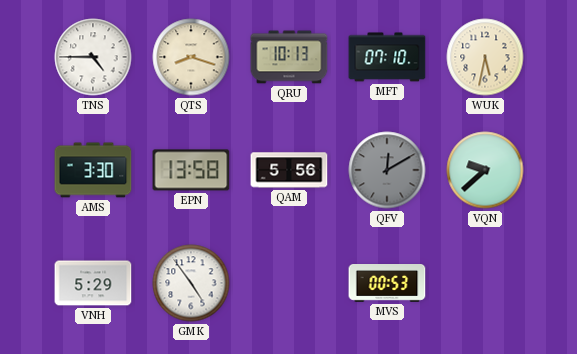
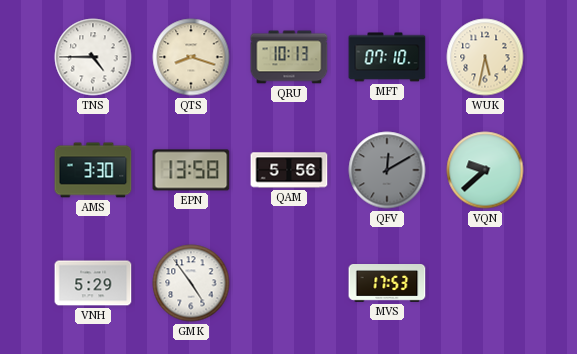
MVS: 00:53 -> 17:53
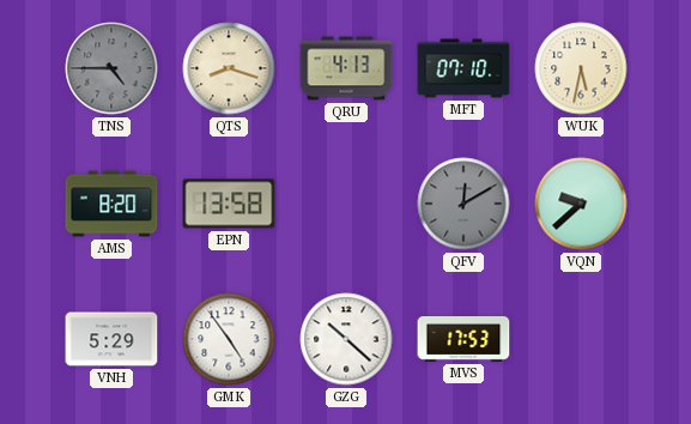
TNS dial: white -> grey
QRU: 10:13 -> 4:13
AMS: 3:30 -> 8:20
QAM: 5:56 -> none
GZG: none -> 10:22
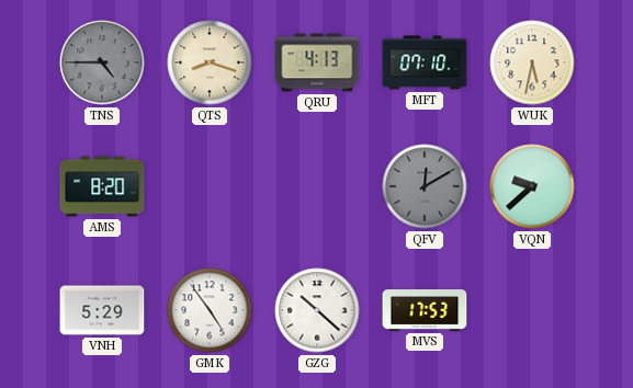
EPN: 13:58 -> none
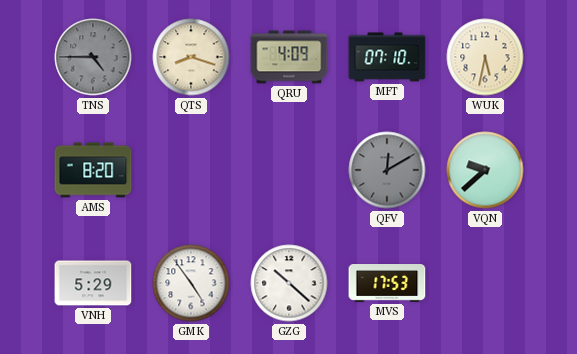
QRU: 4:13 -> 4:09
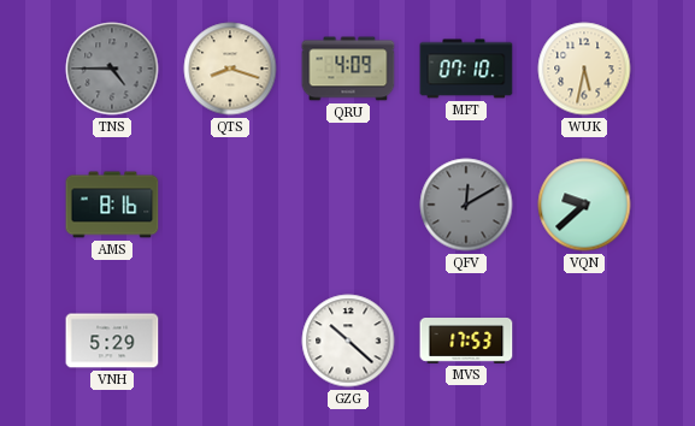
AMS: 8:20 -> 8:16
GMK: 4:54 -> none
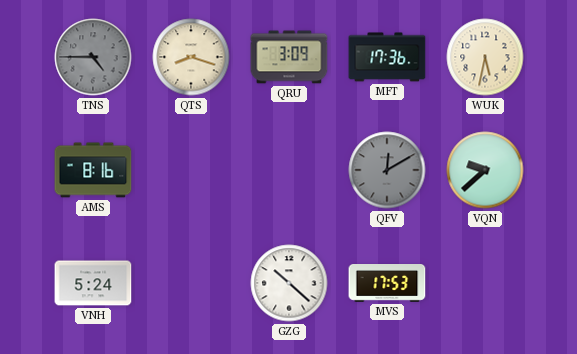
QRU: 4:09 -> 3:09
MFT: 07:10 -> 17:36
VNH: 5:29 -> 5:24
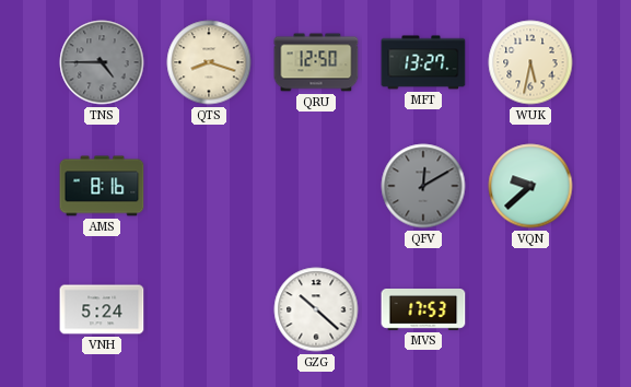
QRU: 3:09 -> 12:50
MFT: 17:36 -> 13:27
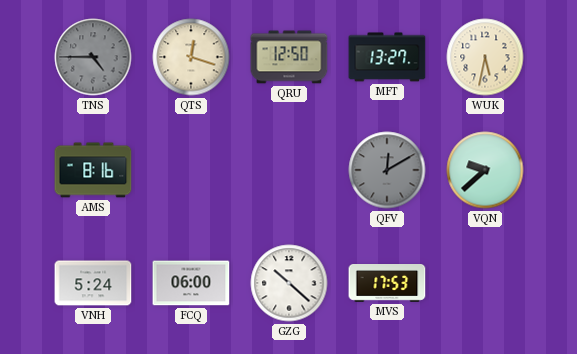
QTS: 8:18 -> 12:18
FCQ: none -> 06:00
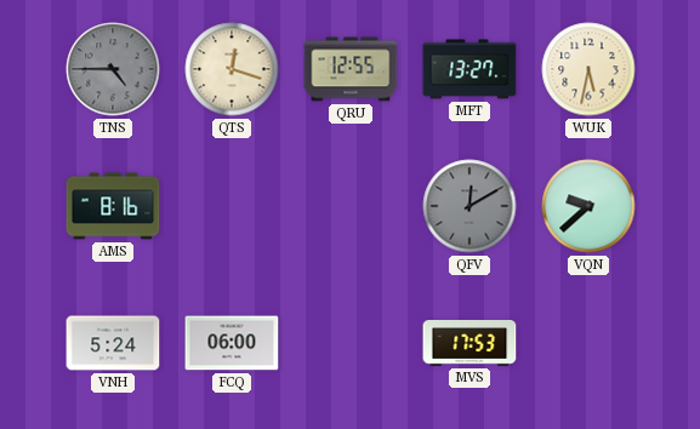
QRU: 12:50 -> 12:55
GZG: 10:22 -> none
